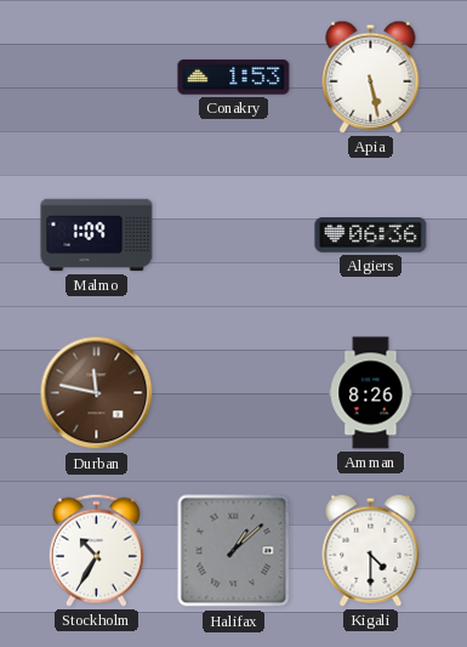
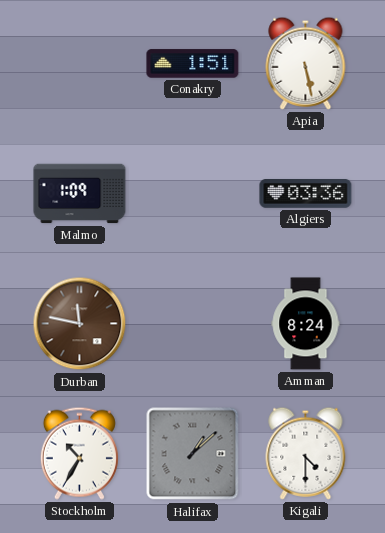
Conakry: 1:53 -> 1:51
Algiers: 06:36 -> 03:36
Amman: 8:26 -> 8:24
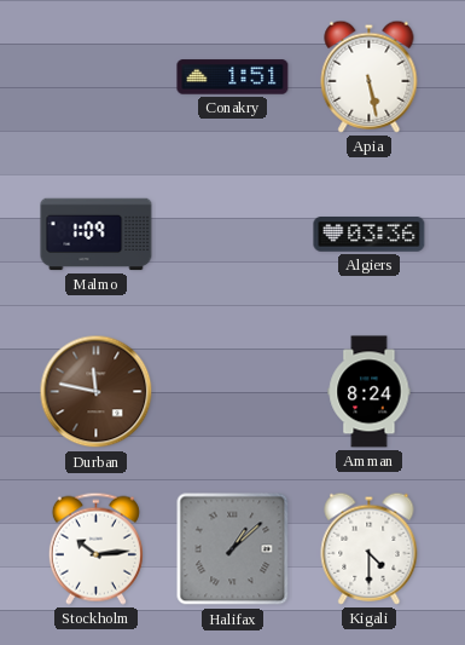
Stockholm: 10:35 -> 10:14
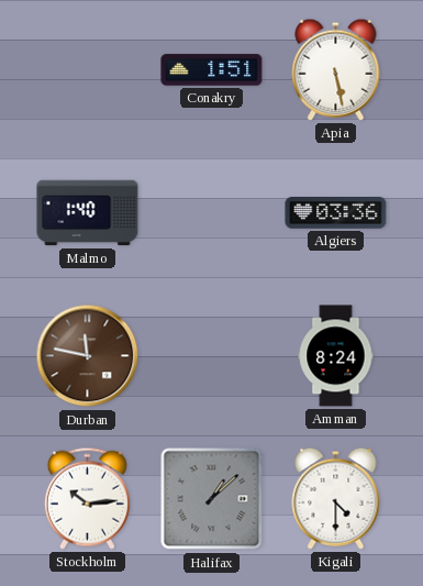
Malmo: 1:09 -> 1:40
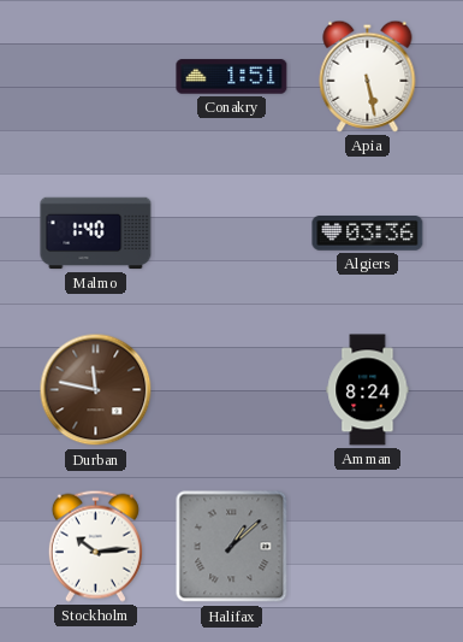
Kigali: 4:30 -> none
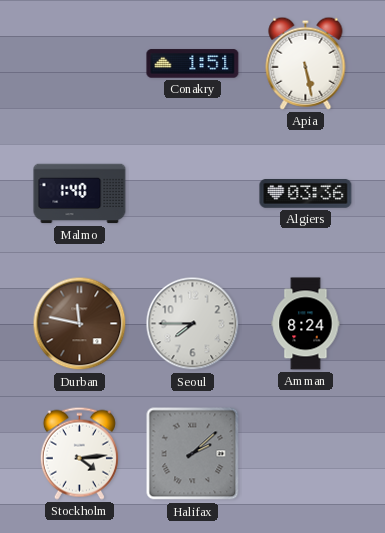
Seoul: none -> 7:45
Stockholm: 10:14 -> 4:14
Halifax: 1:08 -> 2:08
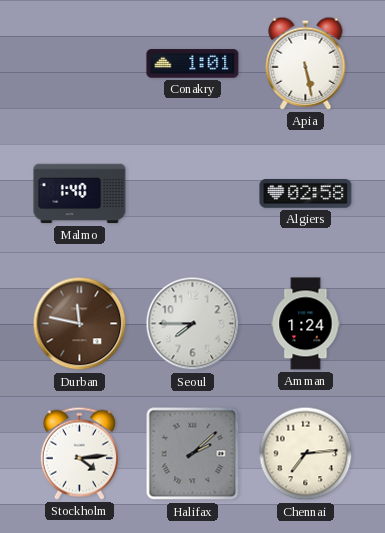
Conakry: 1:51 -> 1:01
Algiers: 03:36 -> 02:58
Amman: 8:24 -> 1:24
Chennai: none -> 7:14
